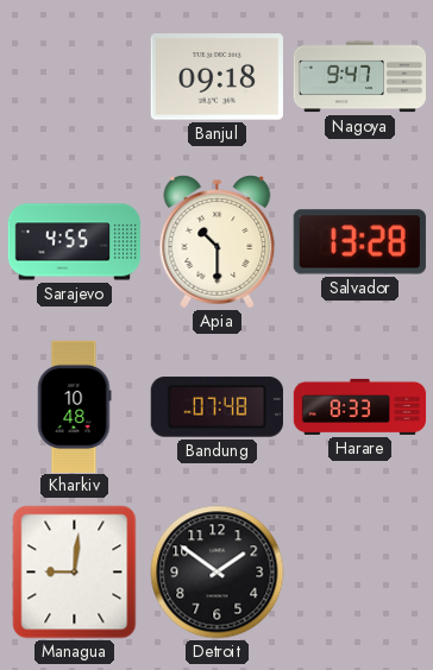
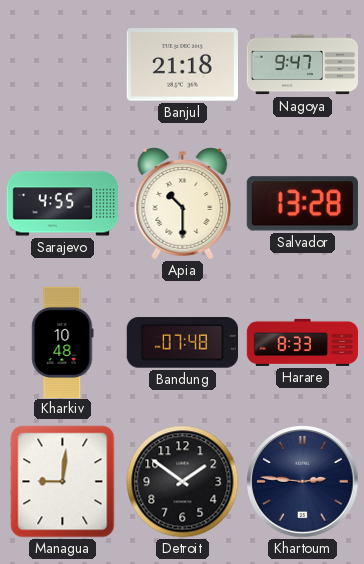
Banjul: 09:18 -> 21:18
Khartoum: none -> 2:46
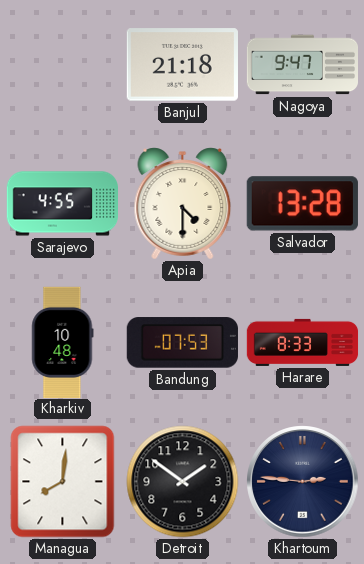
Apia: 10:30 -> 4:30
Bandung: 07:48 -> 07:53
Managua: 9:01 -> 8:01
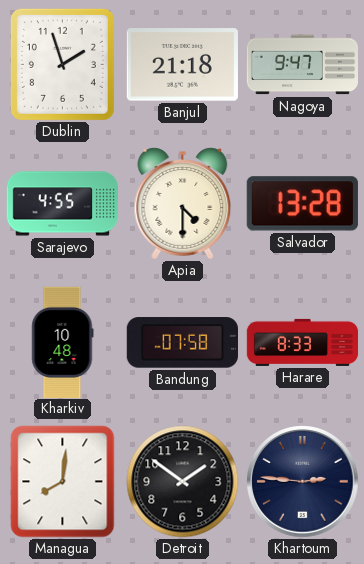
Dublin: none -> 1:57
Bandung: 07:53 -> 07:58
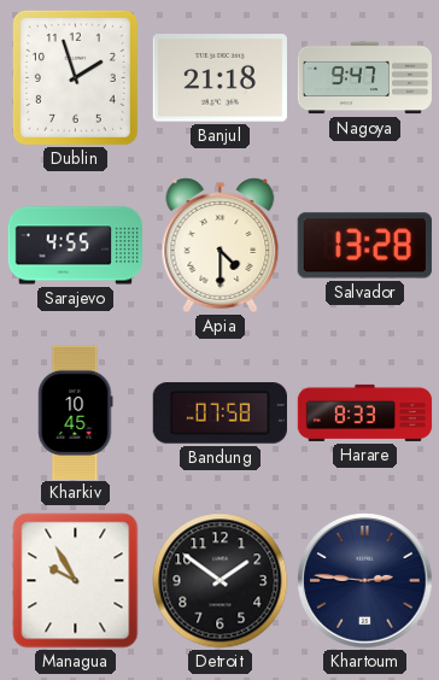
Kharkiv: 10:48 -> 10:45
Managua: 8:01 -> 9:55
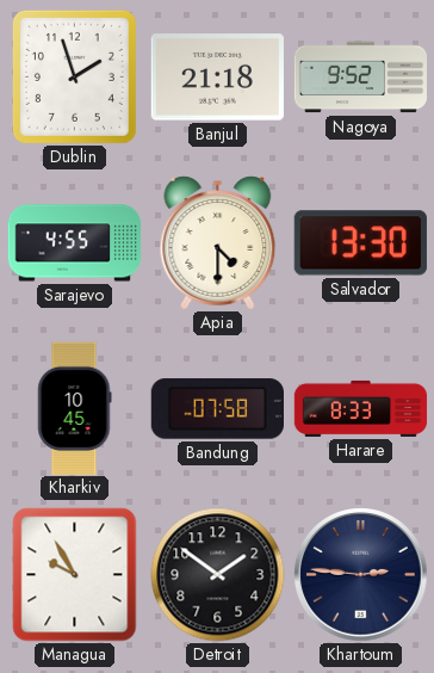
Nagoya: 9:47 -> 9:52
Salvador: 13:28 -> 13:30
